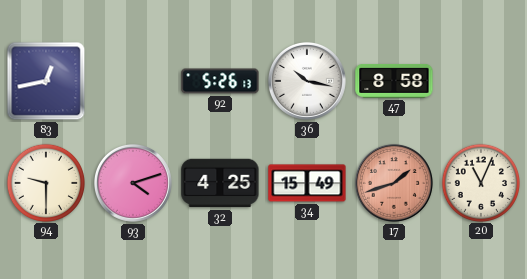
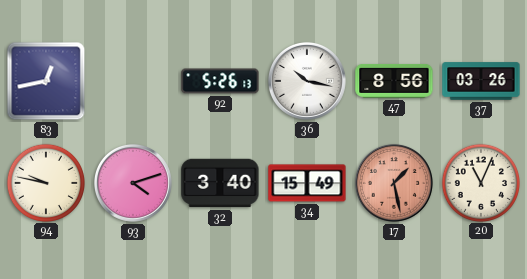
47: 8:58 -> 8:56
37: none -> 03:26
94: 9:30 -> 9:47
32: 4:25 -> 3:40
17: 1:42 -> 1:28
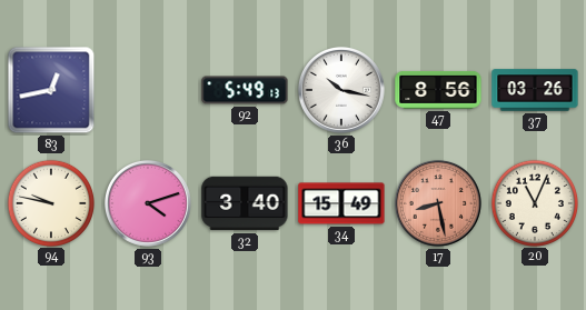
92: 5:26 -> 5:49
17: 1:28 -> 8:28
